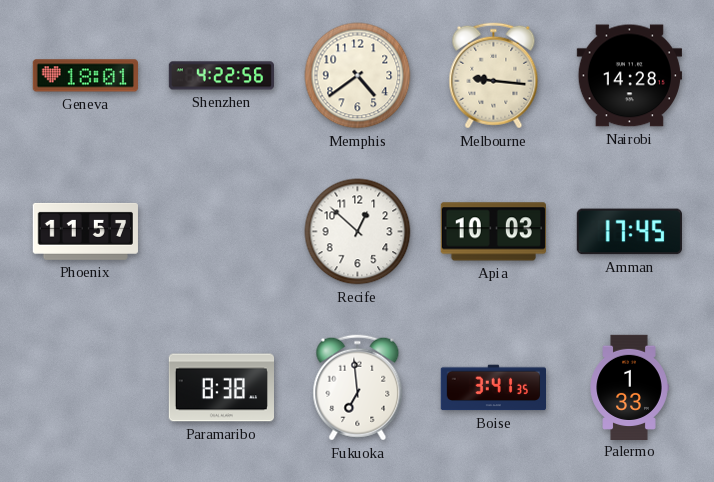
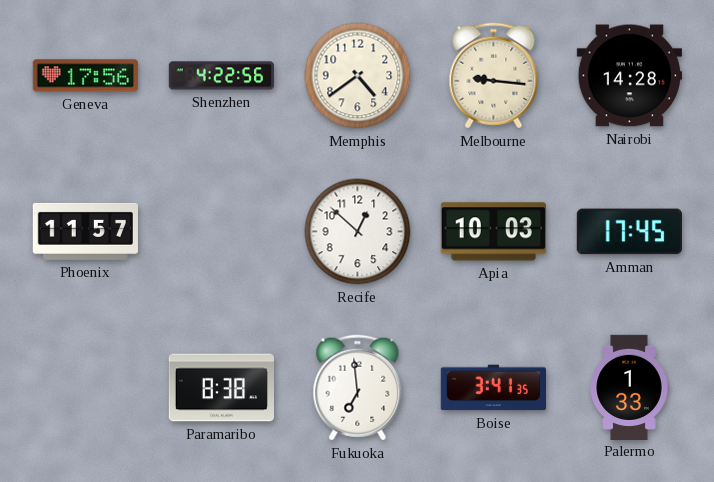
Geneva: 18:01 -> 17:56
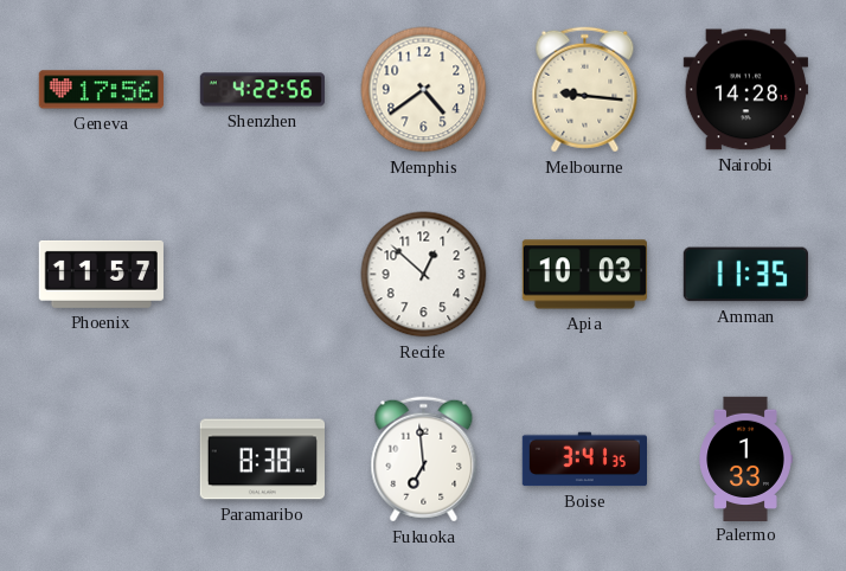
Amman: 17:45 -> 11:35
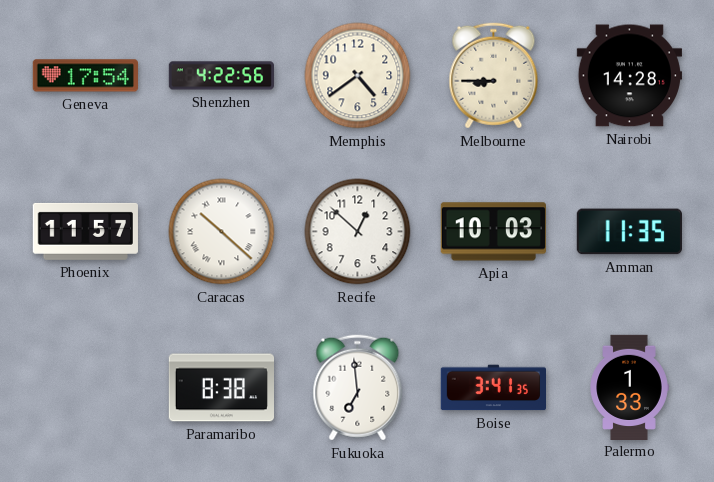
Geneva: 17:56 -> 17:54
Melbourne: 9:16 -> 8:45
Caracas: none -> 10:22
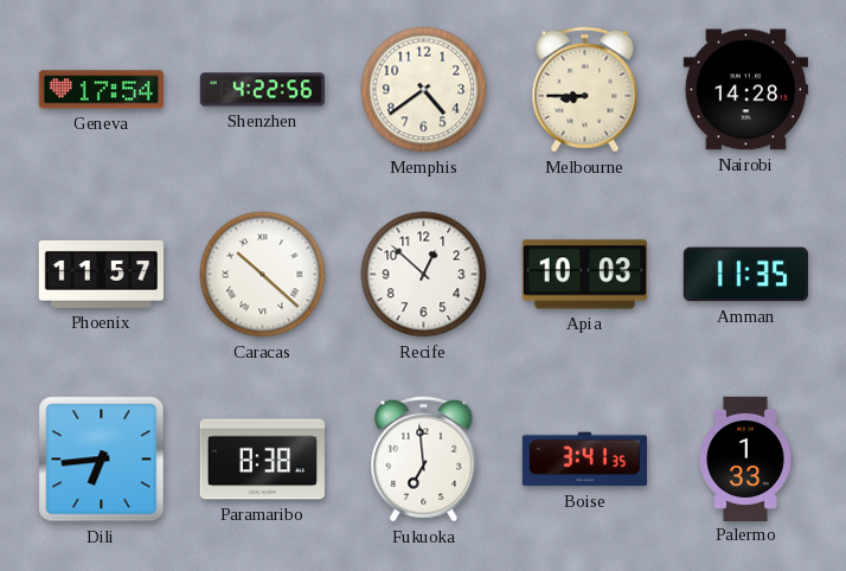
Dili: none -> 6:44
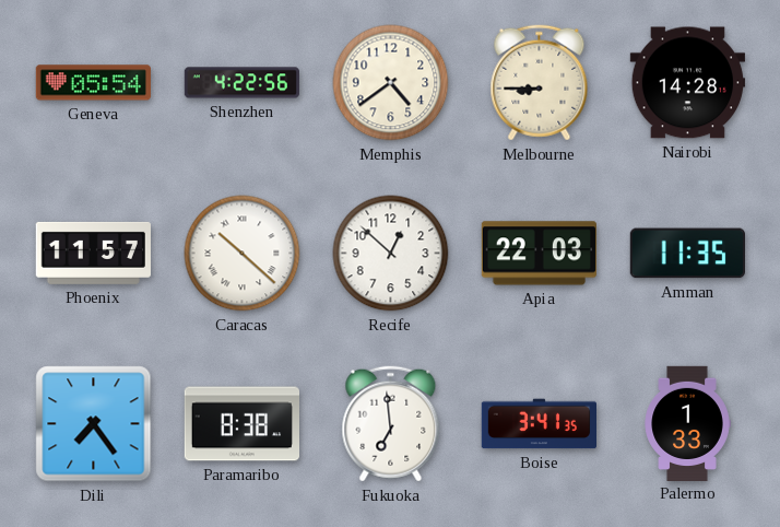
Geneva: 17:54 -> 05:54
Apia: 10:03 -> 22:03
Dili: 6:44 -> 7:24
